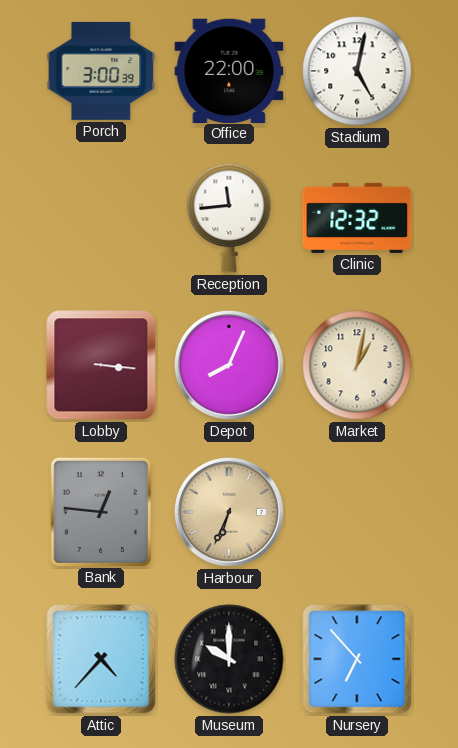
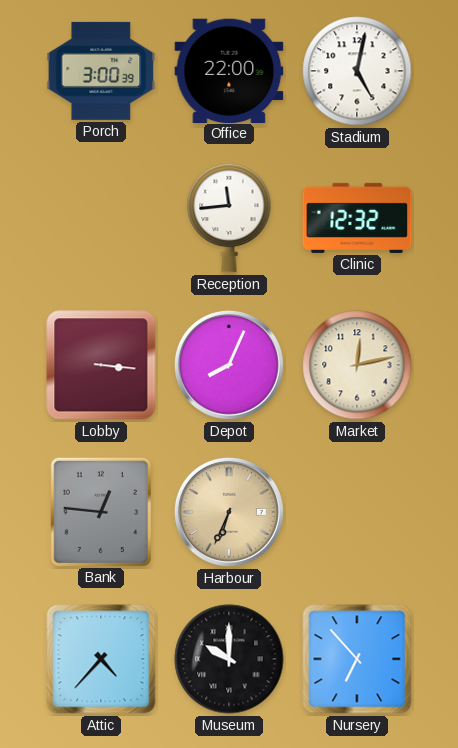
Market: 1:02 -> 12:13
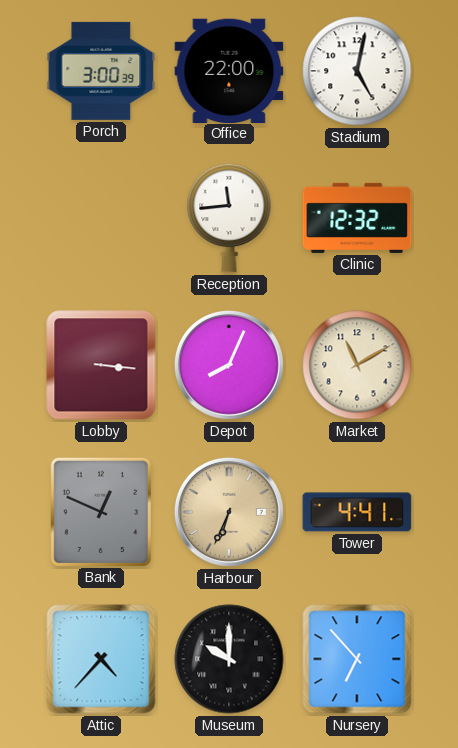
Market: 12:13 -> 11:10
Bank: 12:46 -> 12:49
Tower: none -> 4:41
